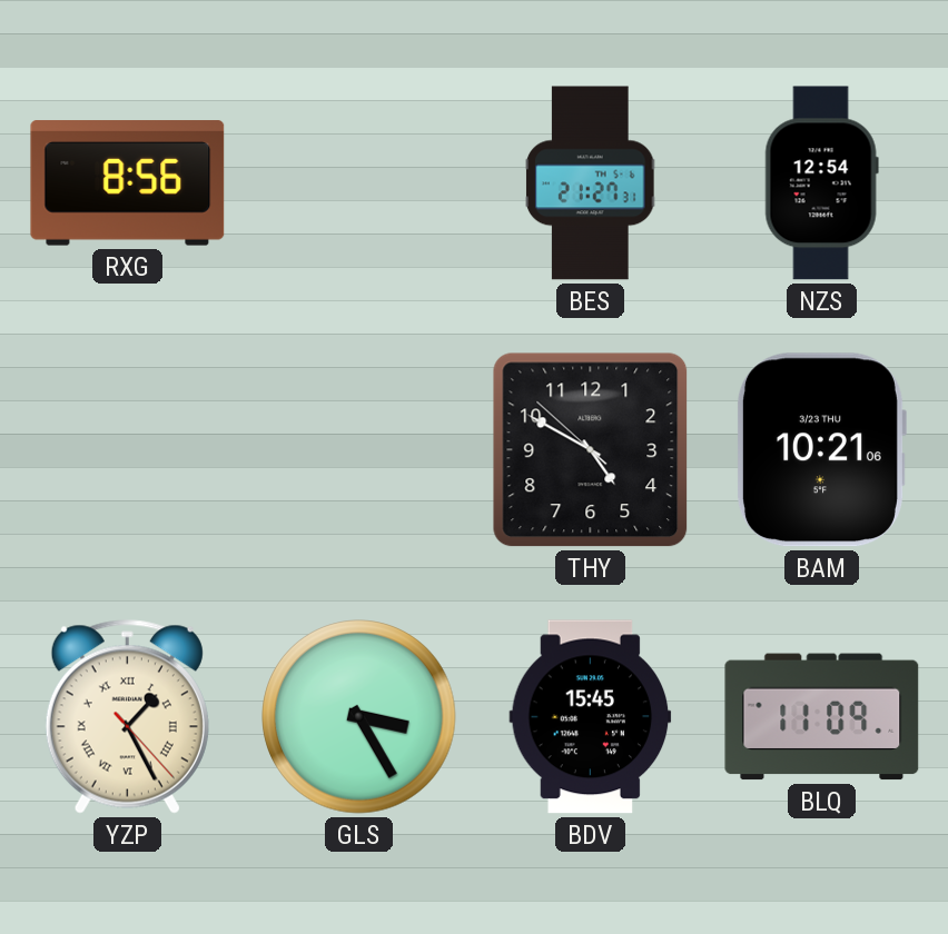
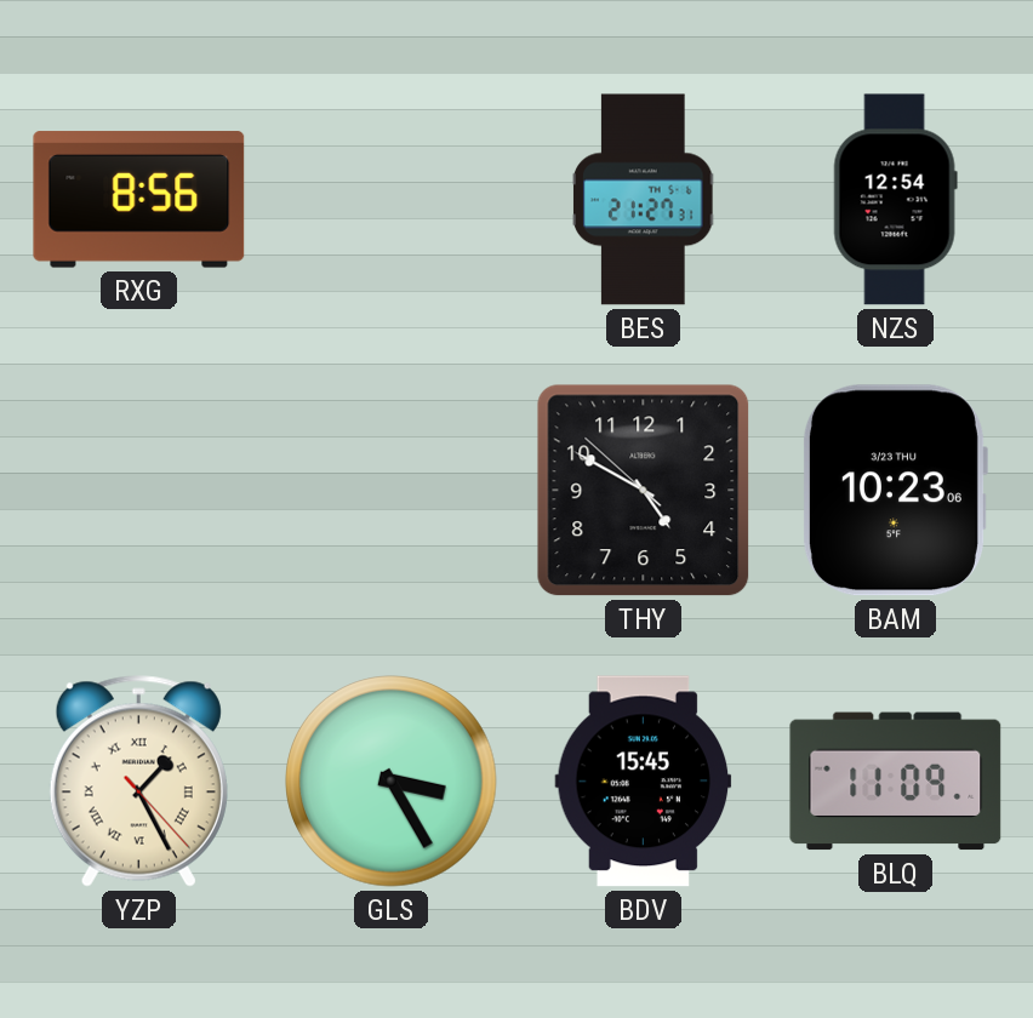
BAM: 10:21 -> 10:23
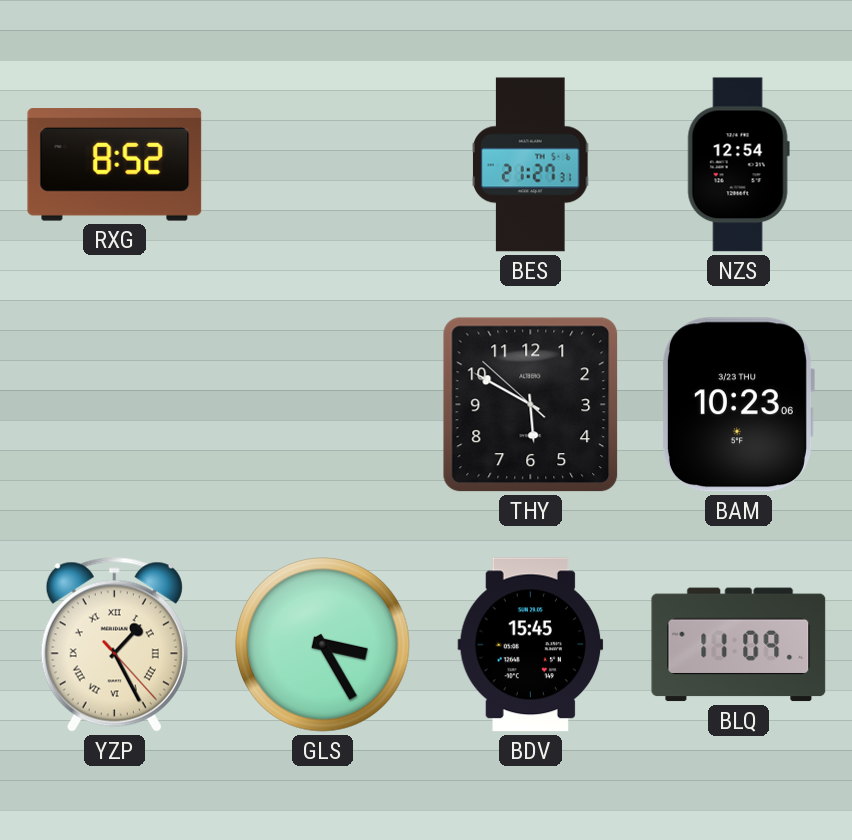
RXG: 8:56 -> 8:52
THY: 4:49 -> 5:49
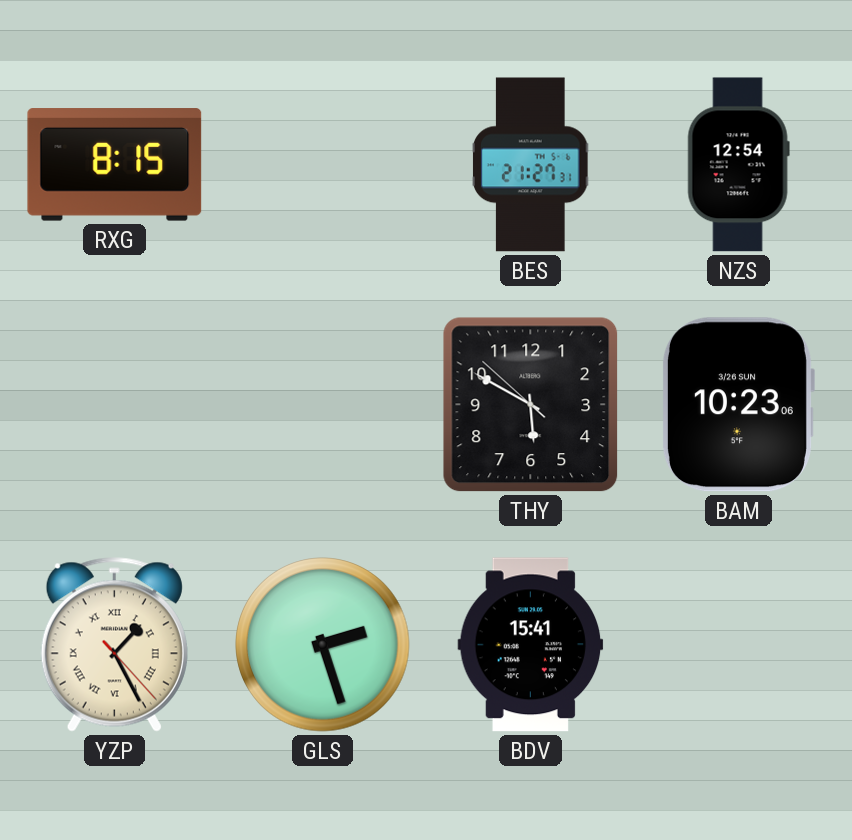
RXG: 8:52 -> 8:15
BAM date: 3/23 THU -> 3/26 SUN
GLS: 3:25 -> 2:27
BDV: 15:45 -> 15:41
BLQ: 11:09 -> none
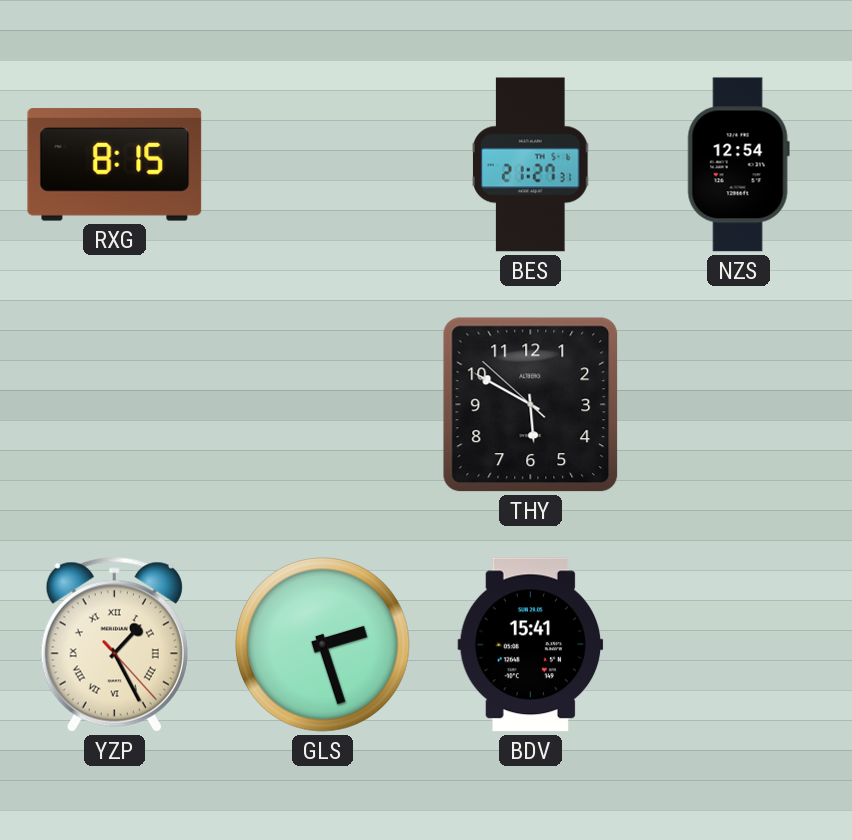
BAM: 10:23 -> none
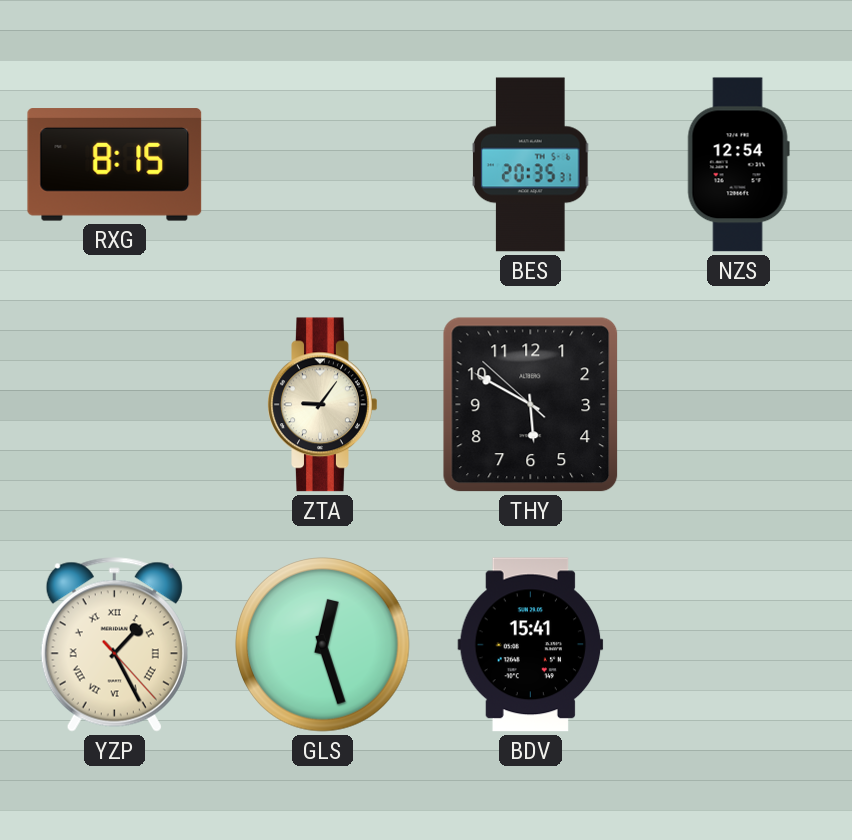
BES: 21:27 -> 20:35
ZTA: none -> 9:06
GLS: 2:27 -> 12:27
